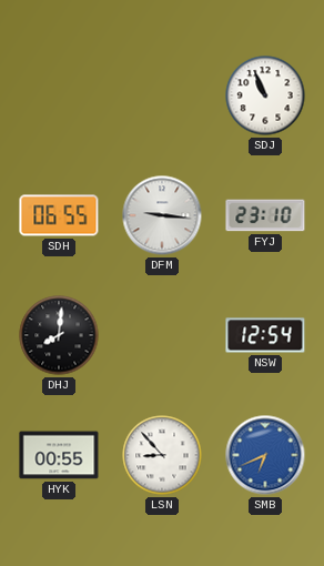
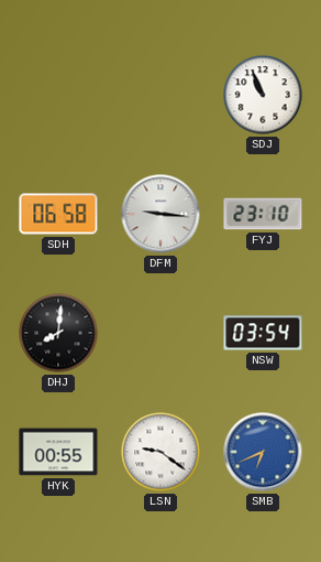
SDH: 06:55 -> 06:58
NSW: 12:54 -> 03:54
LSN: 8:53 -> 9:21
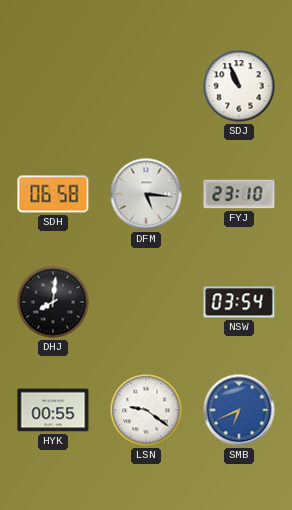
DFM: 9:16 -> 5:16
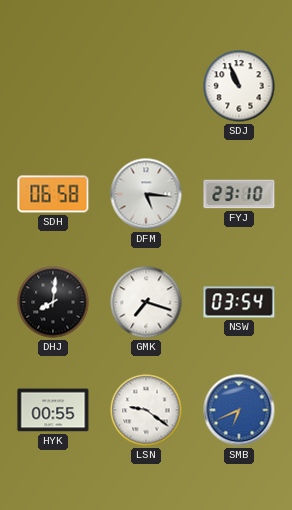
GMK: none -> 7:18
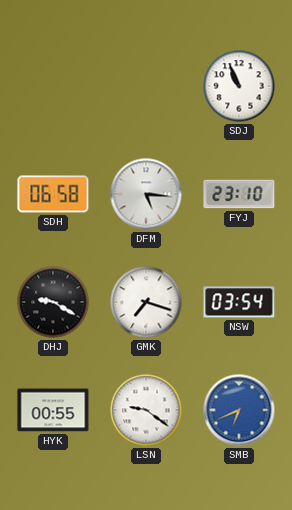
DHJ: 8:01 -> 9:20
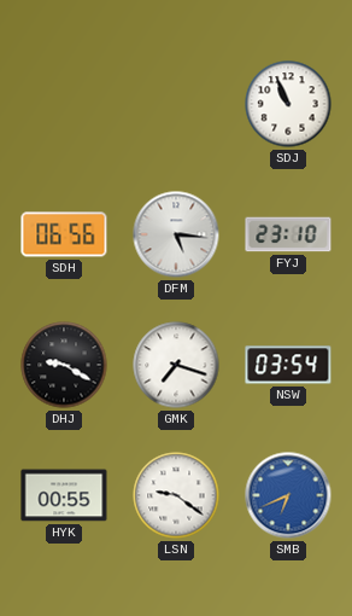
SDH: 06:58 -> 06:56
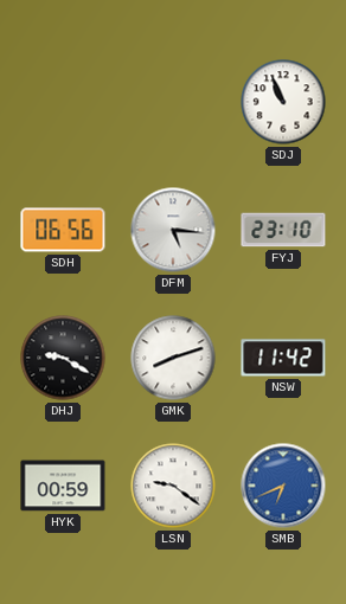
GMK: 7:18 -> 8:12
NSW: 03:54 -> 11:42
HYK: 00:55 -> 00:59
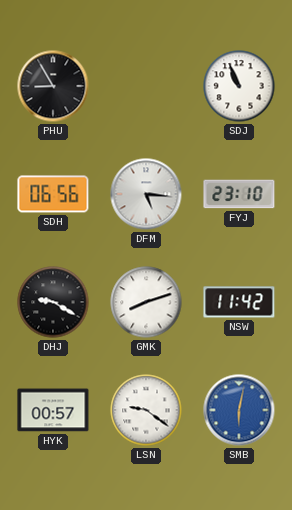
PHU: none -> 8:55
HYK: 00:59 -> 00:57
SMB: 6:41 -> 6:02
